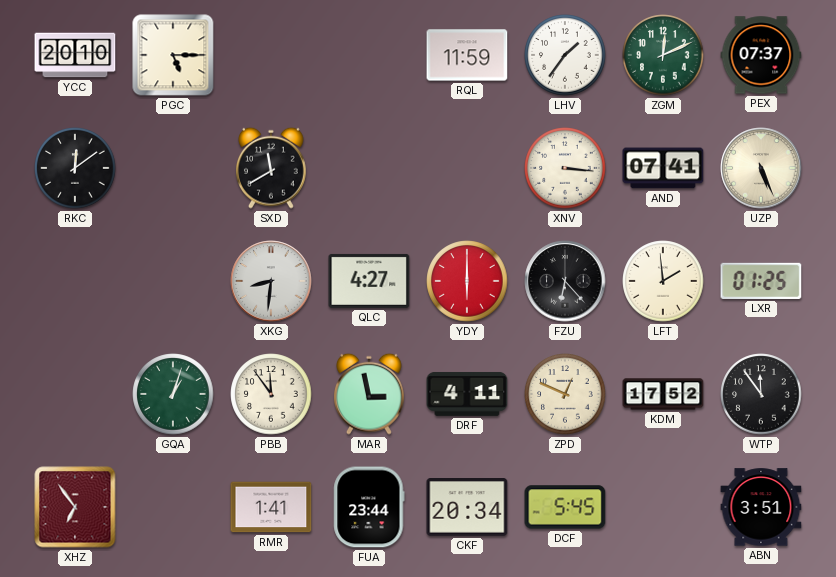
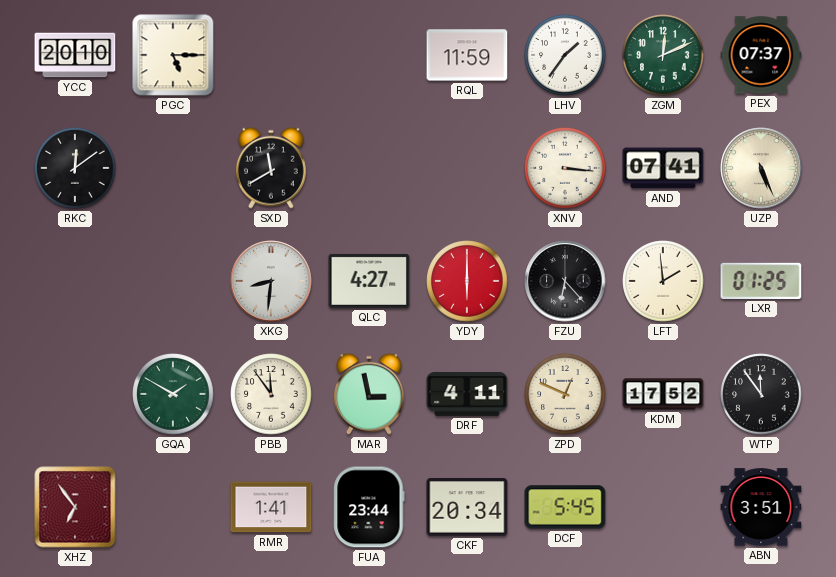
GQA: 1:03 -> 1:50
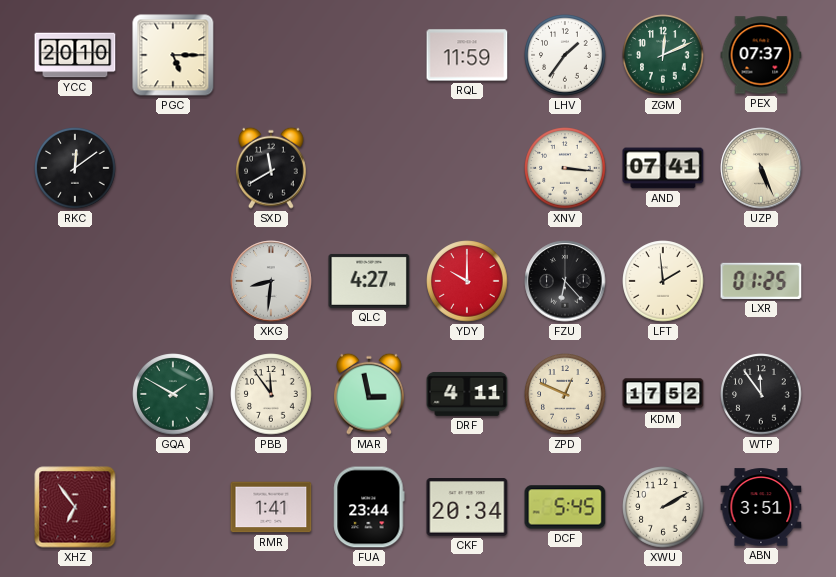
YDY: 6:00 -> 10:00
XWU: none -> 2:10
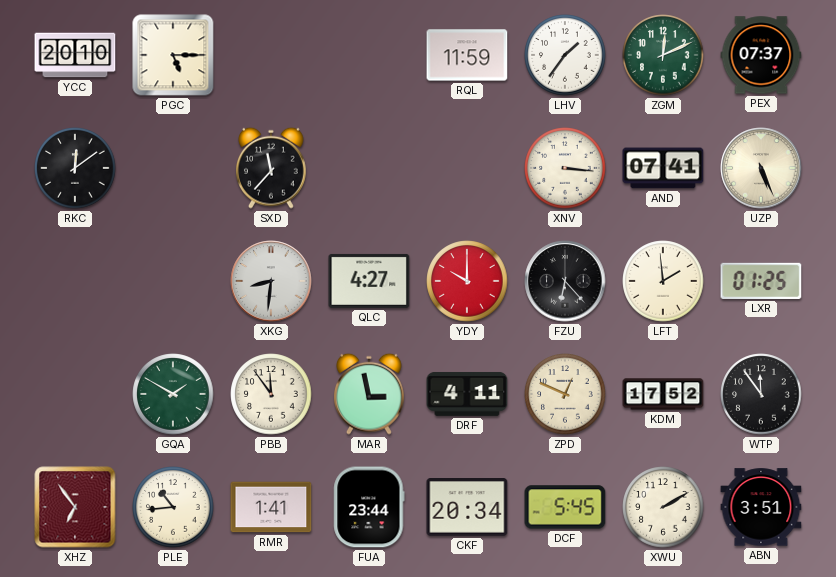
SXD: 11:40 -> 11:37
PLE: none -> 10:44
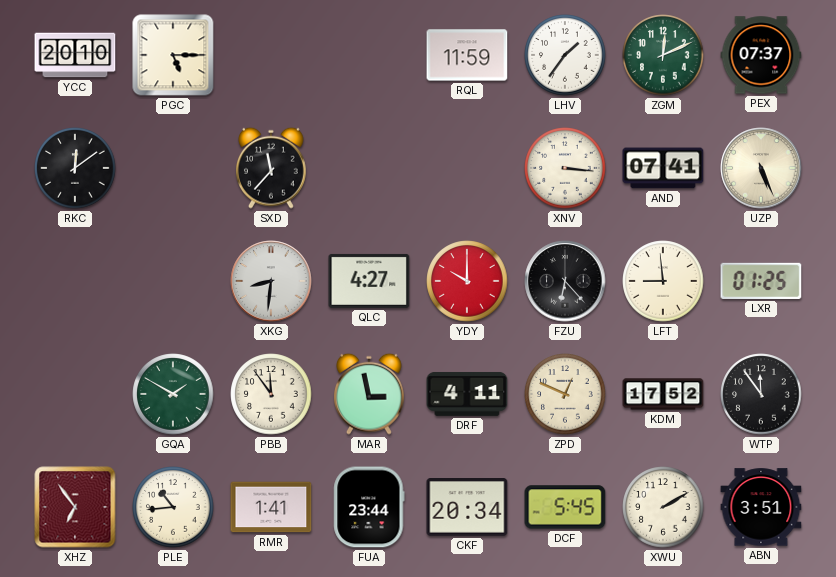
LFT: 1:59 -> 8:59
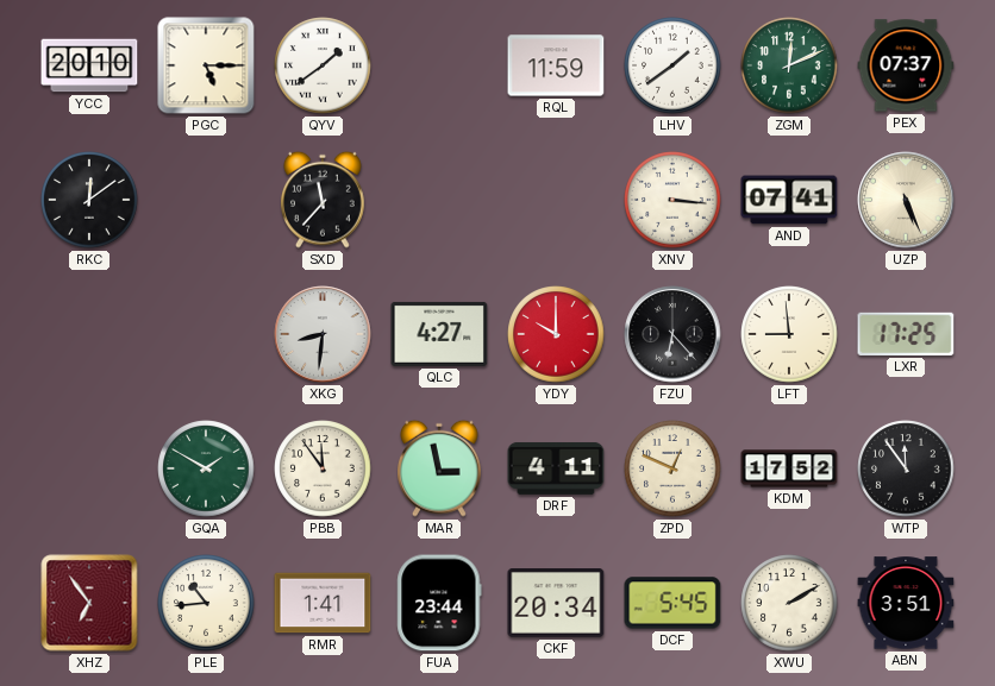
QYV: none -> 1:39
LHV: 1:36 -> 1:39
LXR: 01:25 -> 17:25
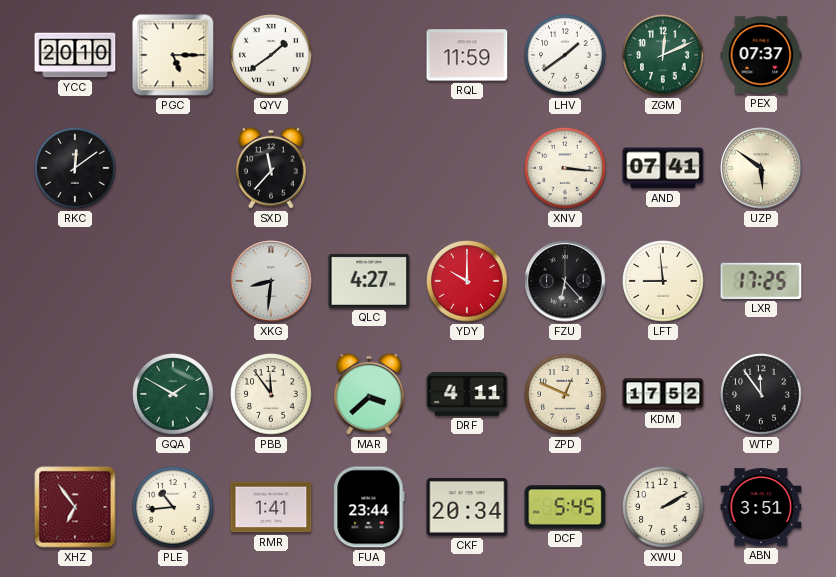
UZP: 5:26 -> 5:51
MAR: 2:58 -> 3:38
